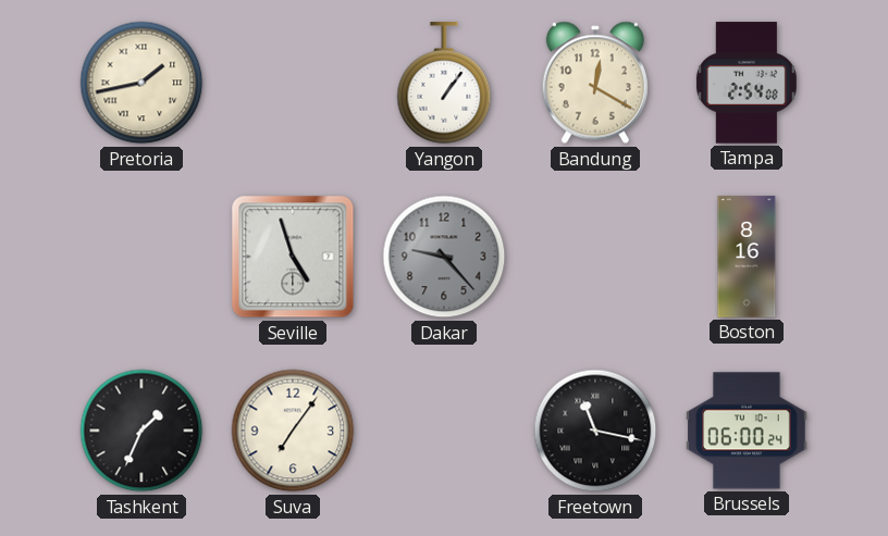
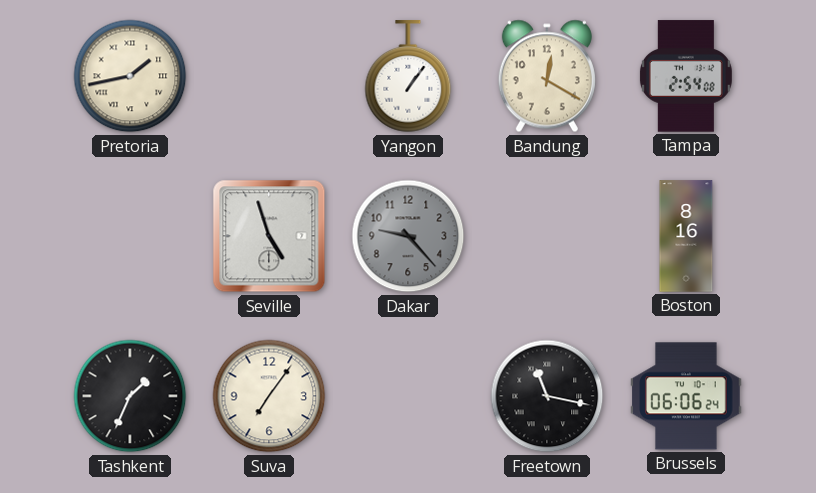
Brussels: 06:00 -> 06:06
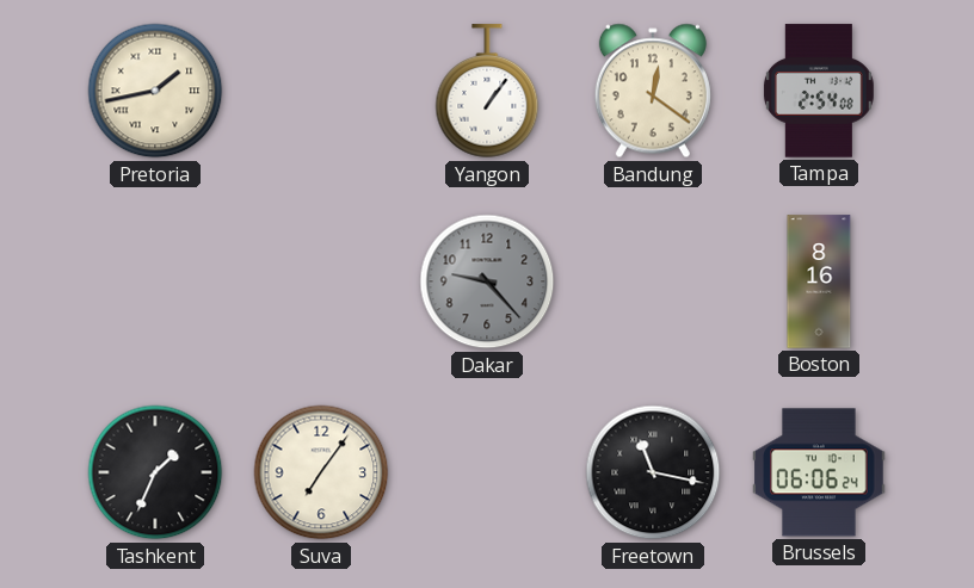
Bandung: 12:20 -> 12:21
Seville: 4:57 -> none
